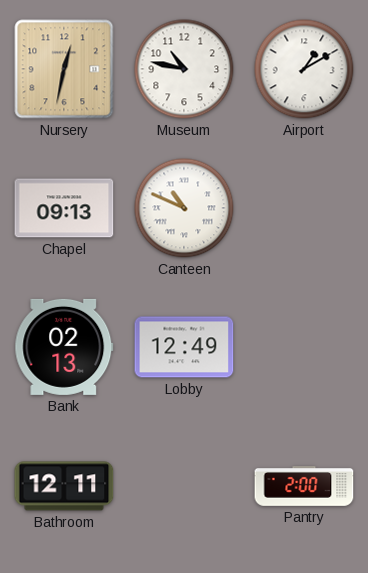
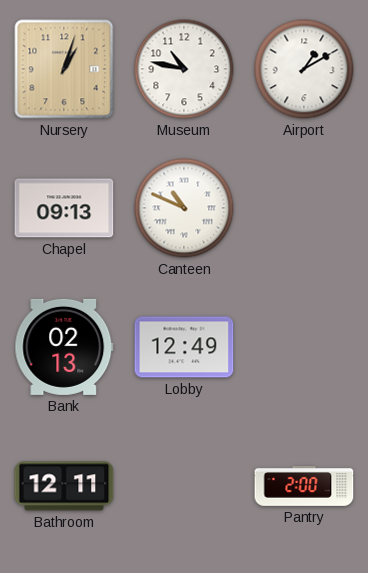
Nursery: 12:32 -> 1:03
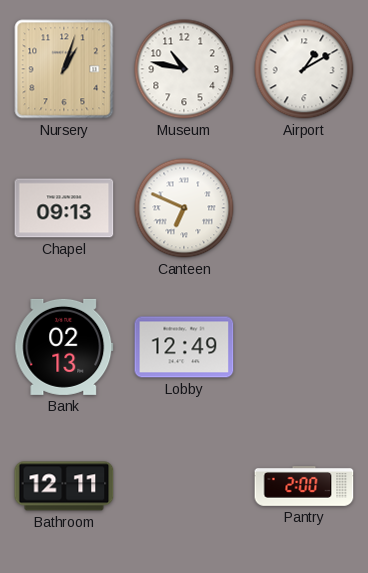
Canteen: 10:49 -> 6:49
